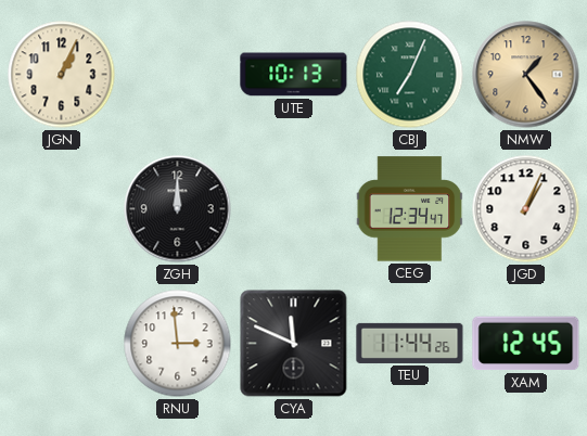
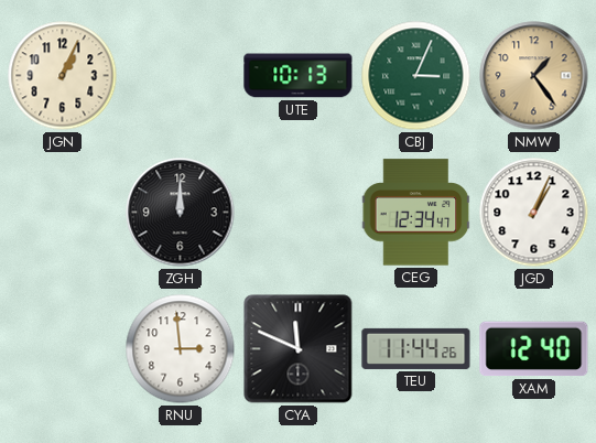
CBJ: 7:04 -> 3:04
XAM: 12:45 -> 12:40
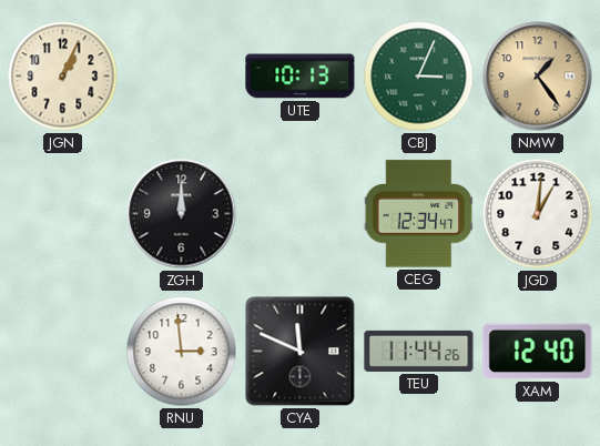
JGD: 1:04 -> 1:01
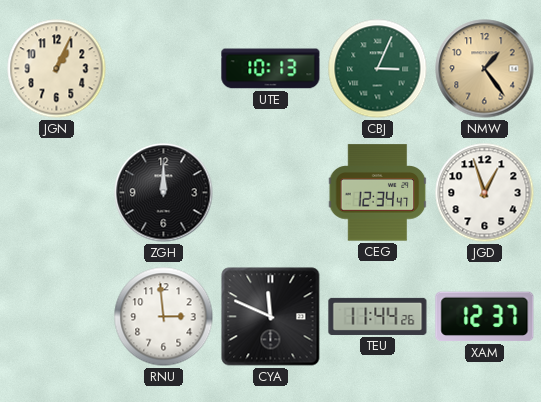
JGD: 1:01 -> 12:57
XAM: 12:40 -> 12:37
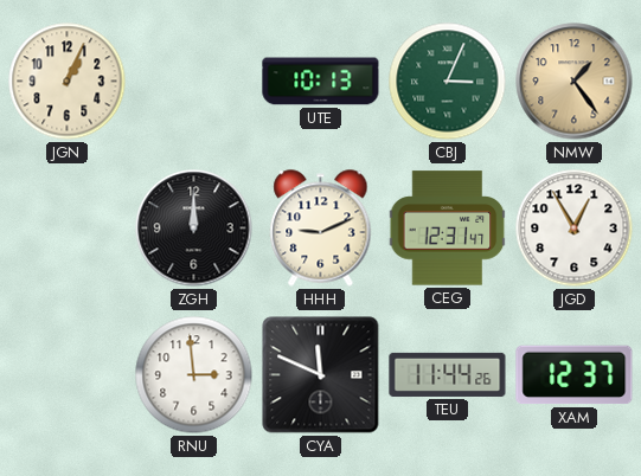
HHH: none -> 9:11
CEG: 12:34 -> 12:31
JGD: 12:57 -> 12:55
